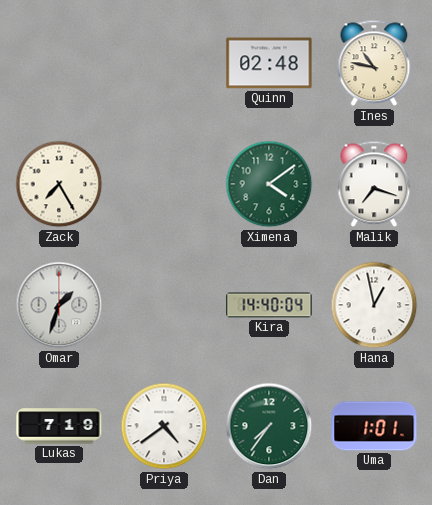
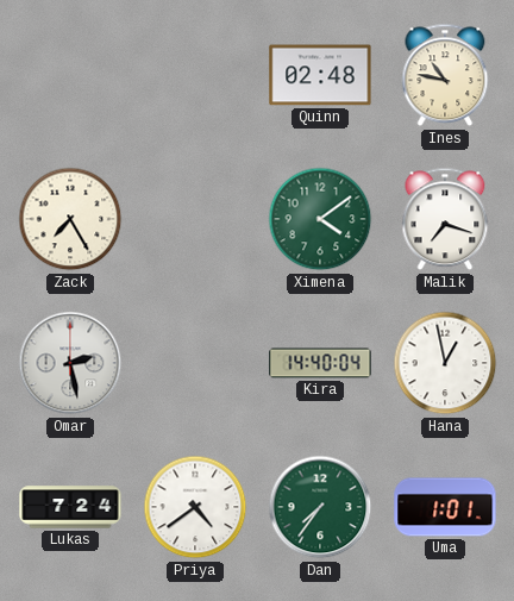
Omar: 1:33 -> 2:28
Lukas: 7:19 -> 7:24
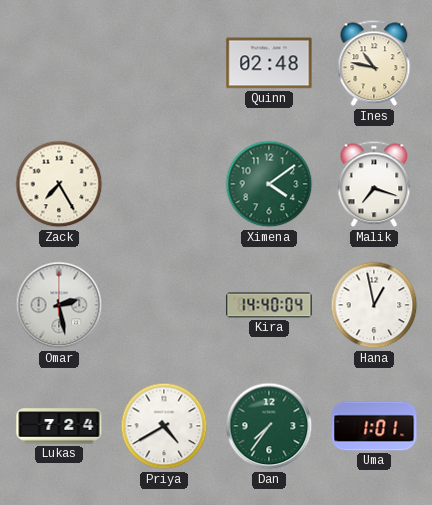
Priya: 4:39 -> 4:40
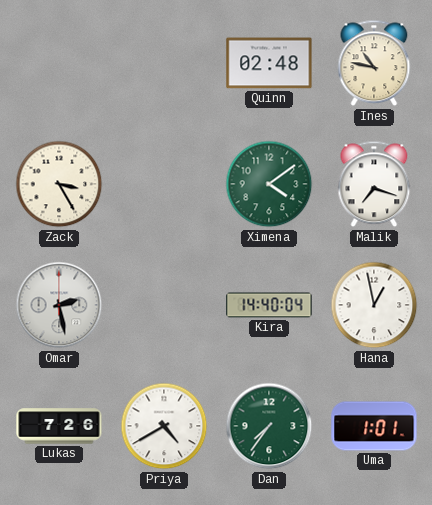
Zack: 7:25 -> 3:25
Lukas: 7:24 -> 7:26
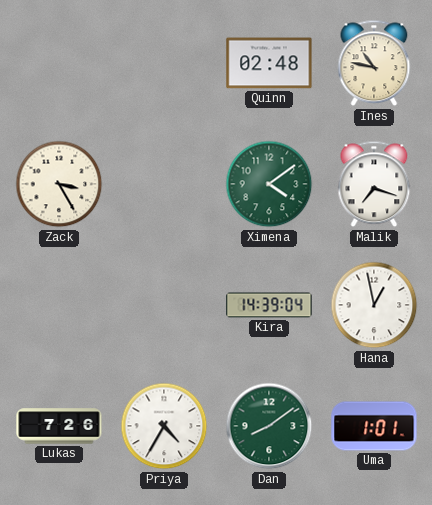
Omar: 2:28 -> none
Kira: 14:40 -> 14:39
Priya: 4:40 -> 4:35
Dan: 7:36 -> 8:09
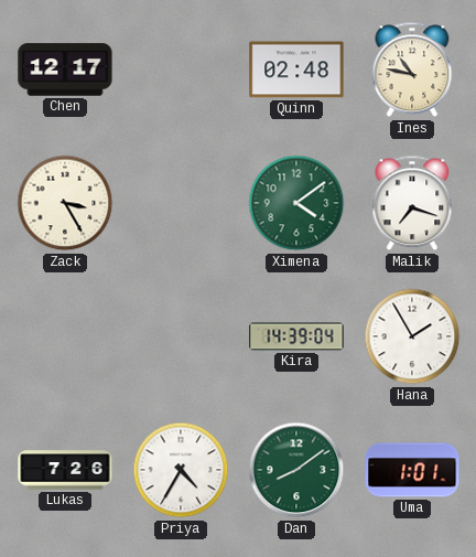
Chen: none -> 12:17
Hana: 12:58 -> 1:55
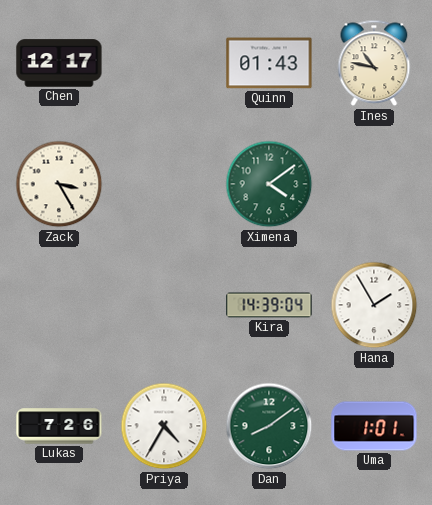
Quinn: 02:48 -> 01:43
Malik: 7:18 -> none
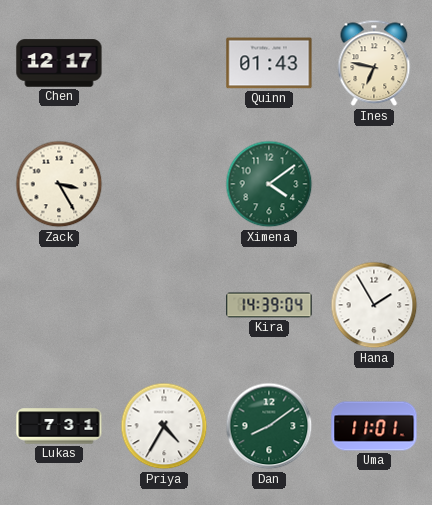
Ines: 10:47 -> 6:47
Lukas: 7:26 -> 7:31
Uma: 1:01 -> 11:01
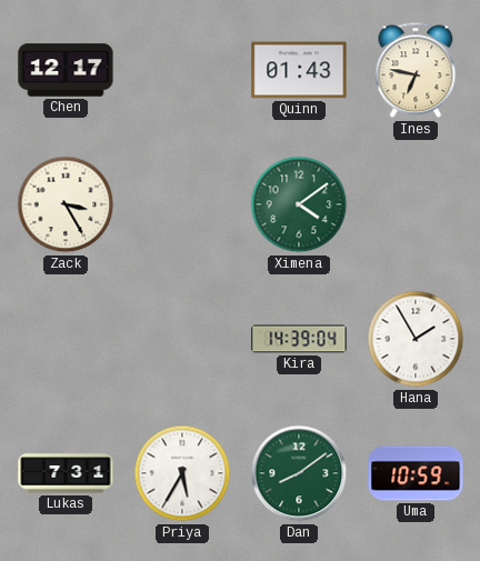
Priya: 4:35 -> 5:35
Uma: 11:01 -> 10:59
